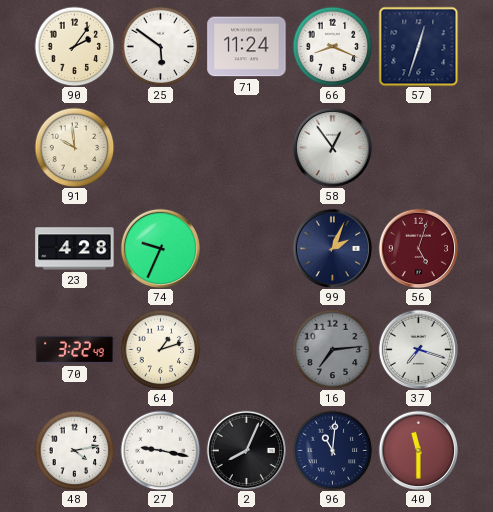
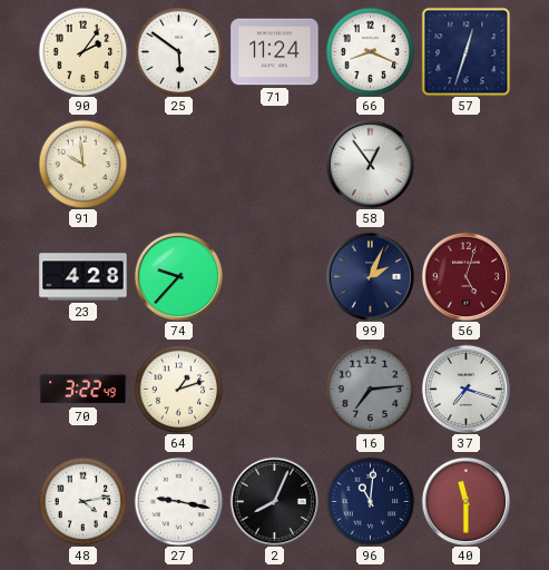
74: 9:34 -> 9:37
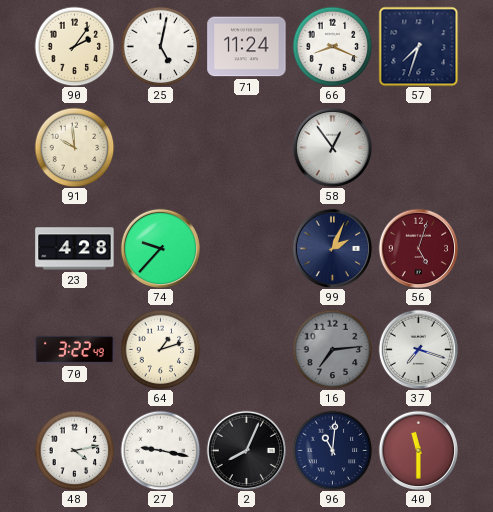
25: 5:51 -> 5:02
57: 12:33 -> 7:33
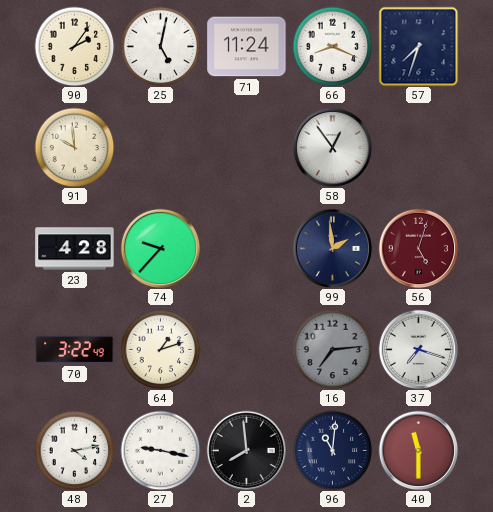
99: 2:04 -> 1:59
2: 8:04 -> 7:59
